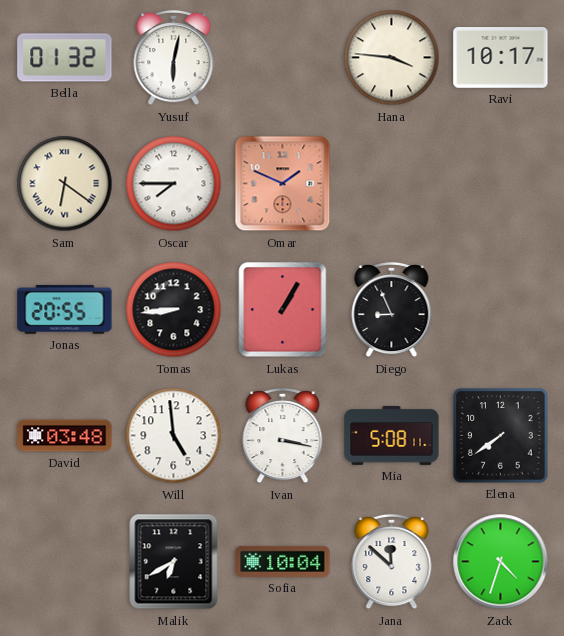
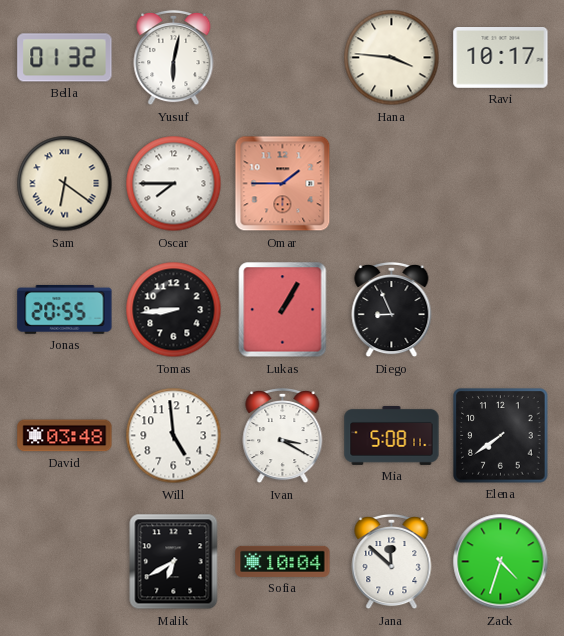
Omar: 1:49 -> 1:45
Ivan: 3:17 -> 3:20
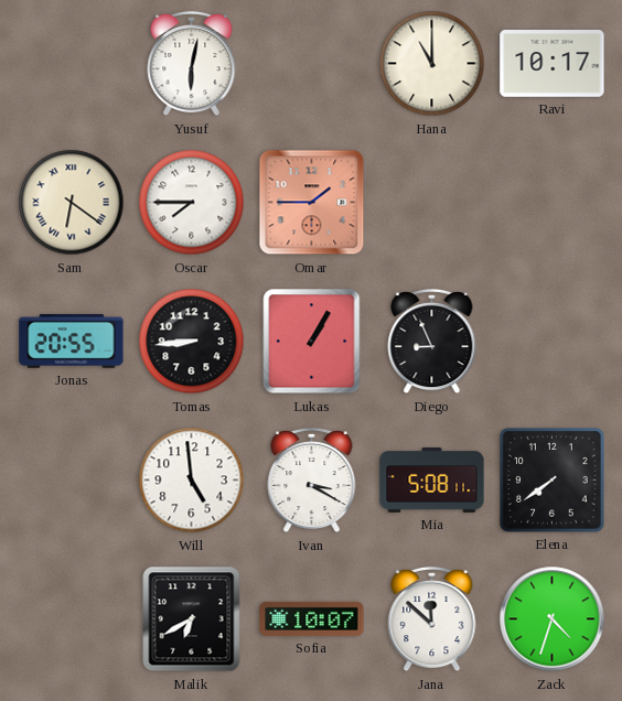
Bella: 01:32 -> none
Hana: 3:46 -> 11:00
David: 03:48 -> none
Sofia: 10:04 -> 10:07
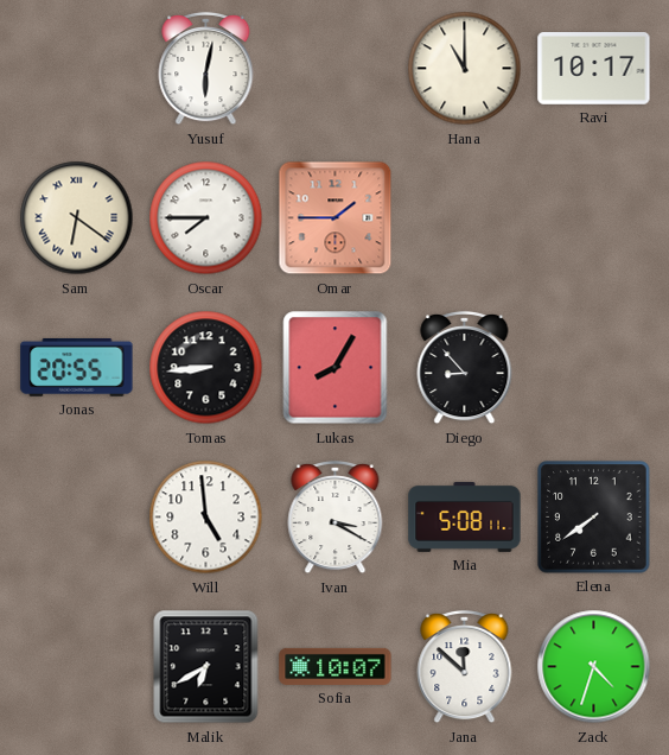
Lukas: 1:05 -> 8:05
Diego: 8:56 -> 8:53
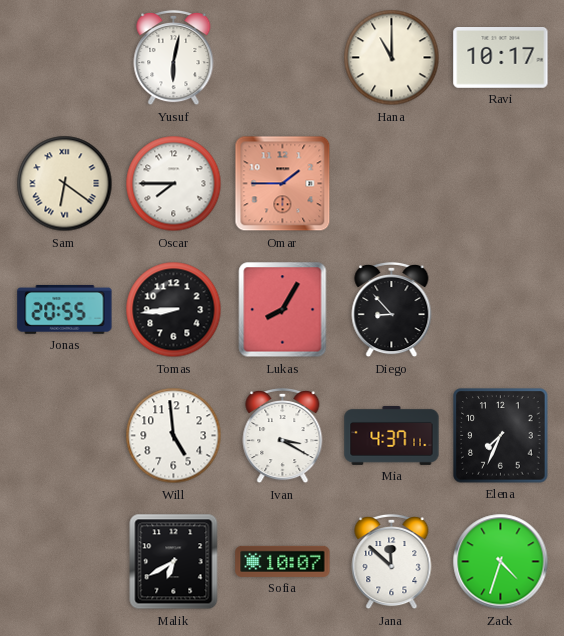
Mia: 5:08 -> 4:37
Elena: 7:39 -> 7:34
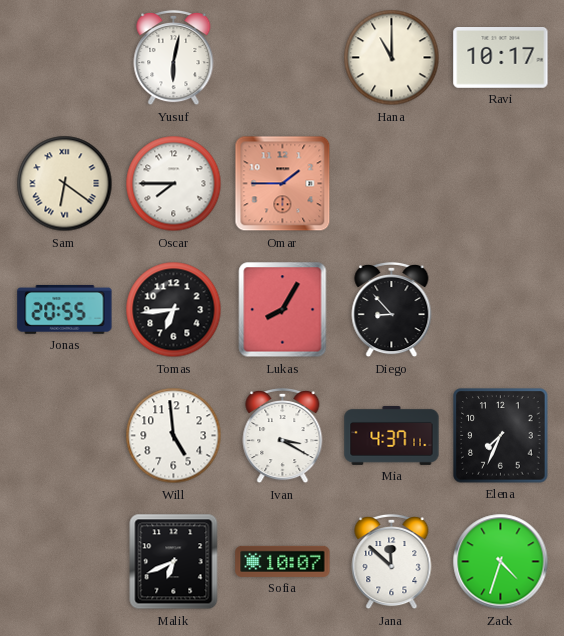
Tomas: 8:44 -> 6:44
Malik: 6:40 -> 6:41
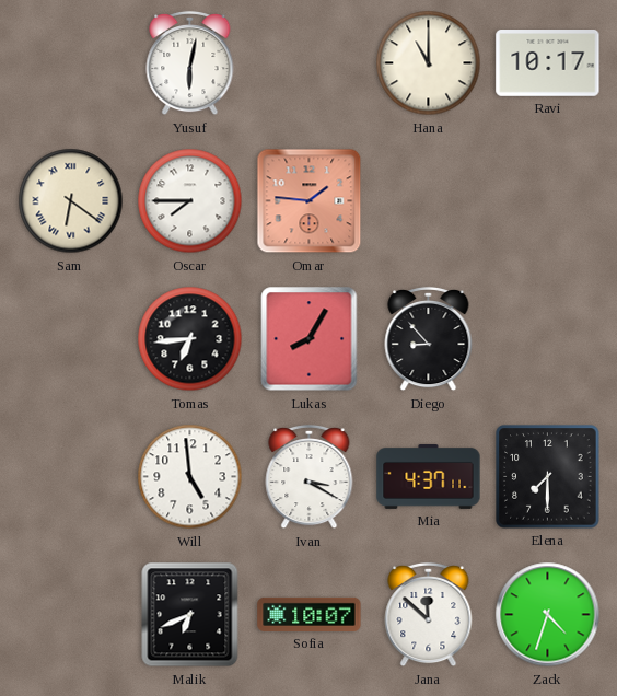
Omar: 1:45 -> 1:46
Jonas: 20:55 -> none
Elena: 7:34 -> 7:30
